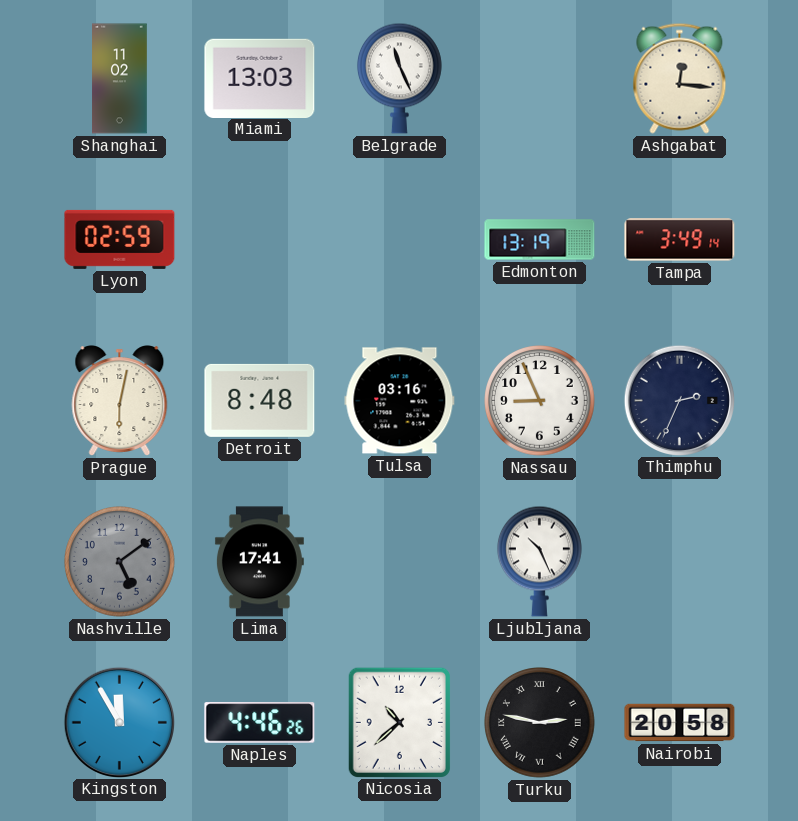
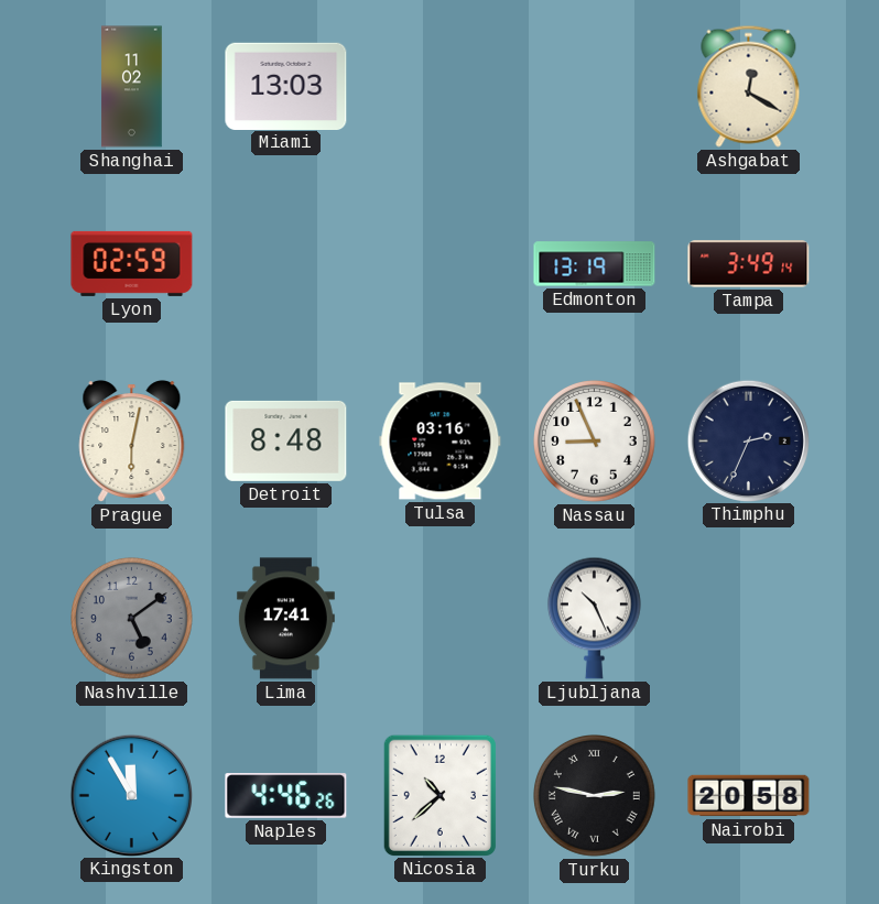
Belgrade: 11:26 -> none
Ashgabat: 12:16 -> 12:20
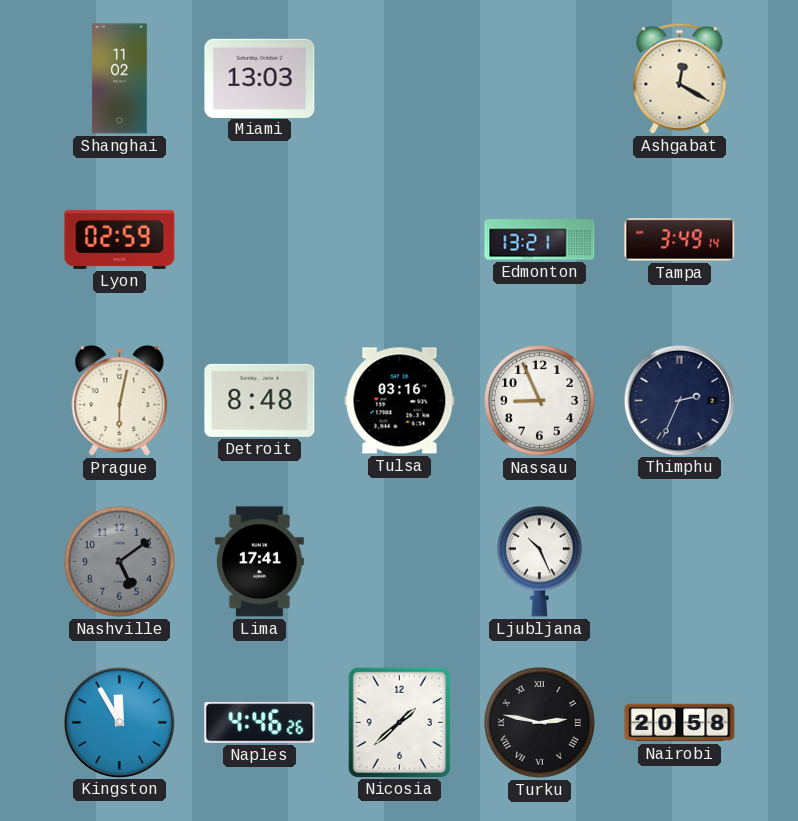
Edmonton: 13:19 -> 13:21
Nicosia: 10:38 -> 1:38
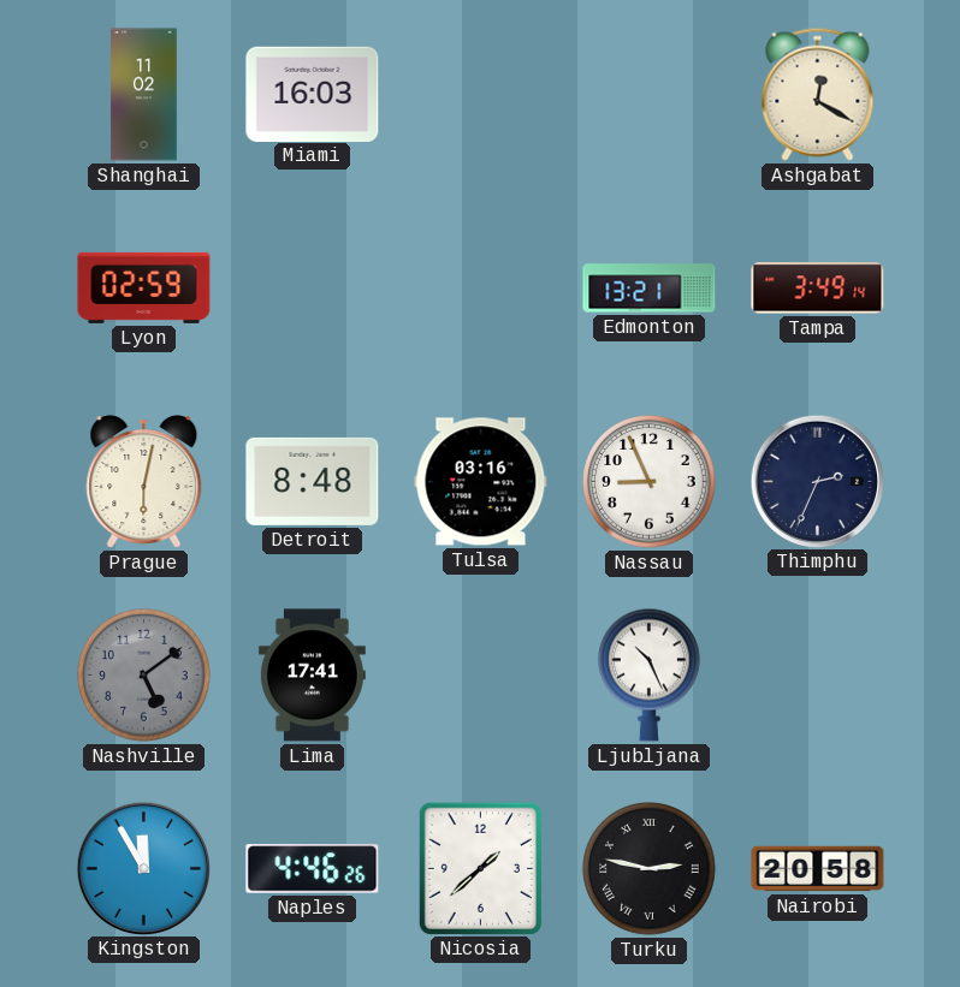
Miami: 13:03 -> 16:03
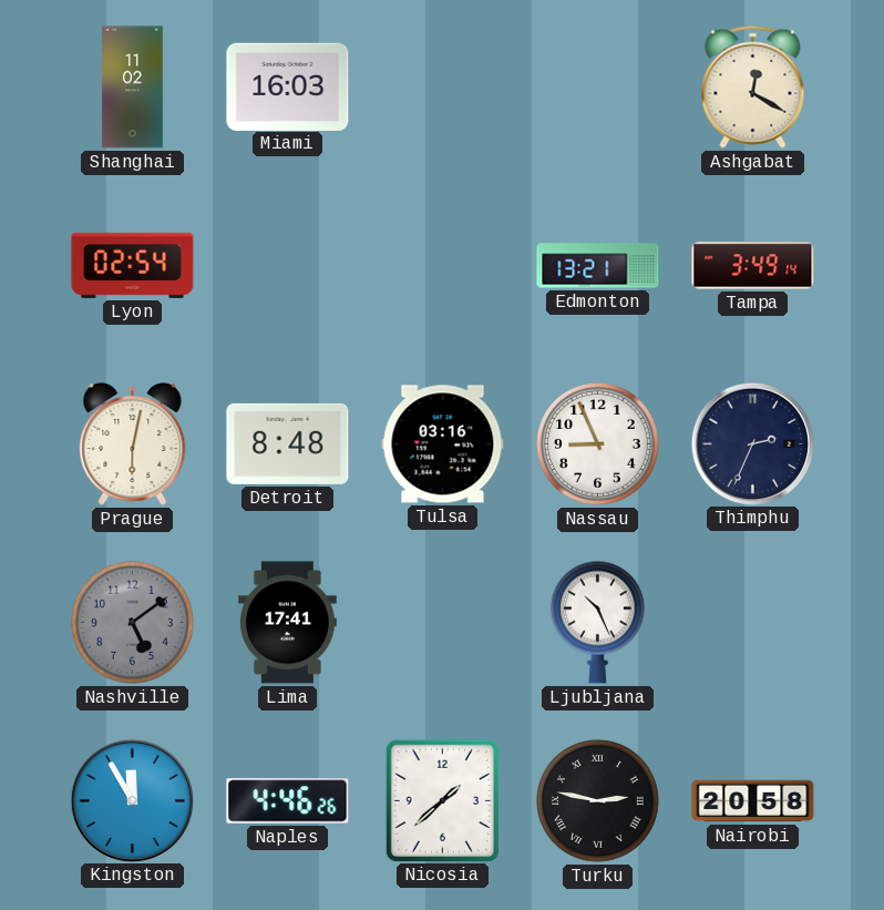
Lyon: 02:59 -> 02:54
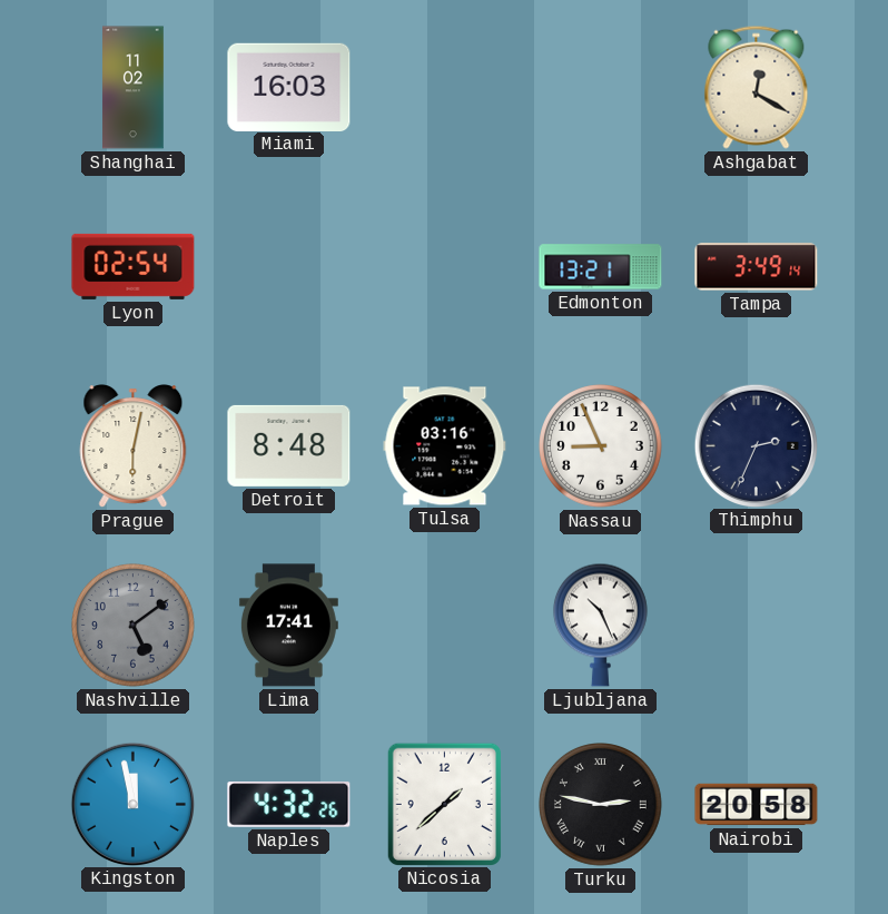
Kingston: 11:55 -> 11:58
Naples: 4:46 -> 4:32
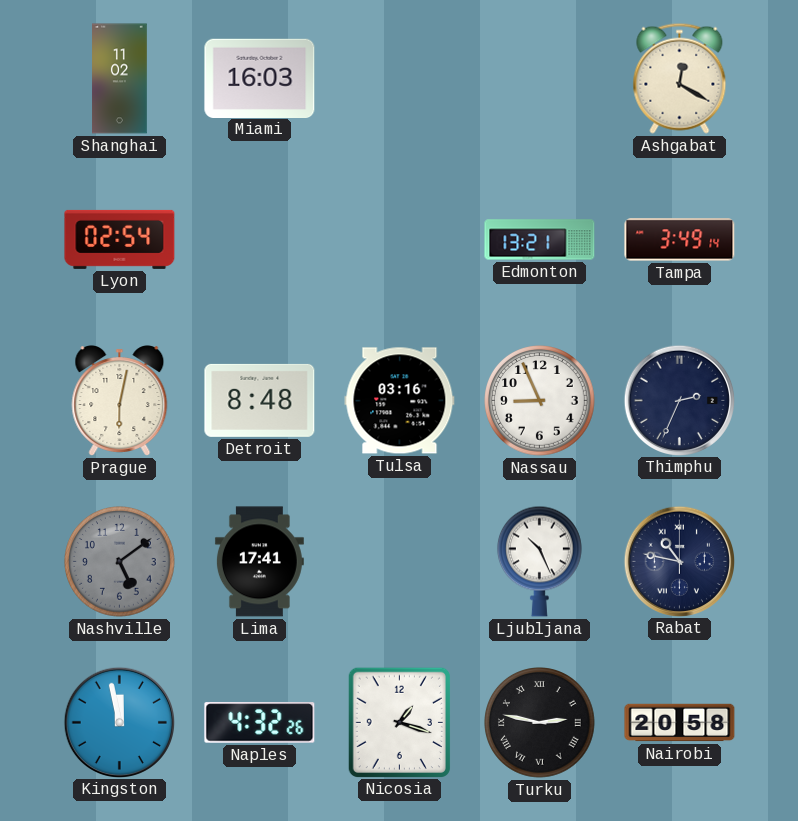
Rabat: none -> 10:47
Nicosia: 1:38 -> 1:18
